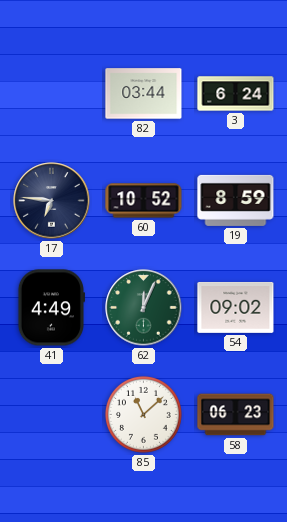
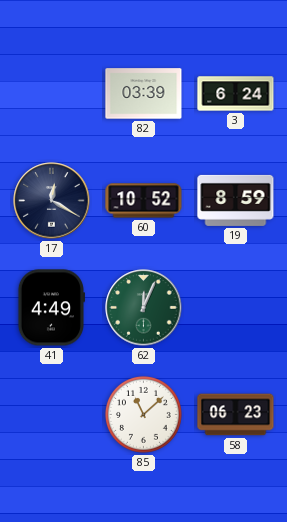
82: 03:44 -> 03:39
17: 6:46 -> 12:20
54: 09:02 -> none
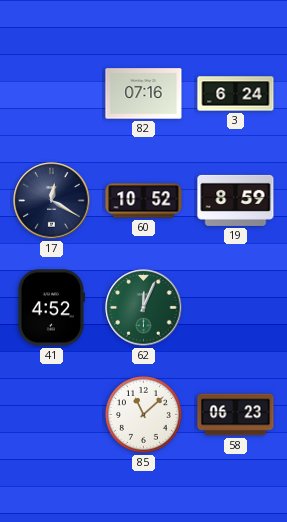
82: 03:39 -> 07:16
41: 4:49 -> 4:52
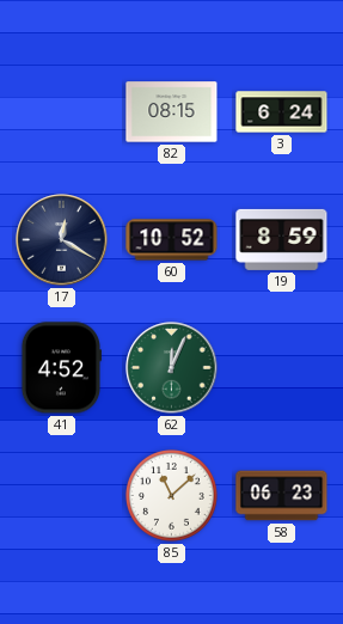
82: 07:16 -> 08:15
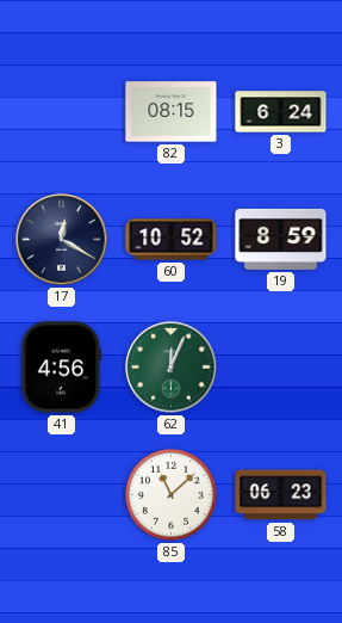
41: 4:52 -> 4:56
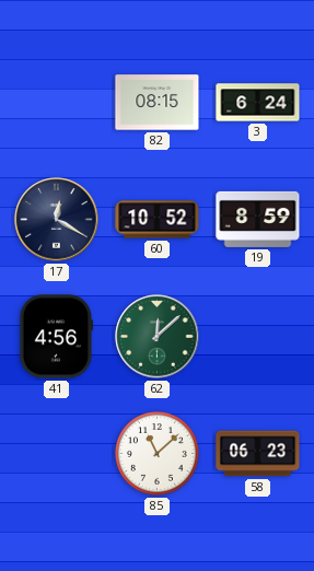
62: 12:04 -> 12:08
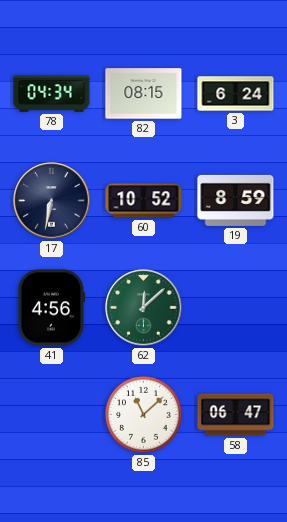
78: none -> 04:34
17: 12:20 -> 6:32
58: 06:23 -> 06:47
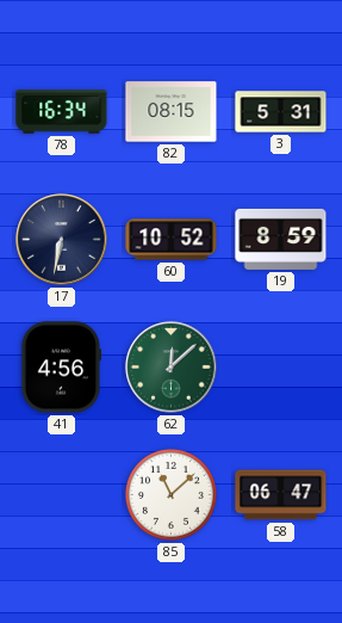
78: 04:34 -> 16:34
3: 6:24 -> 5:31
